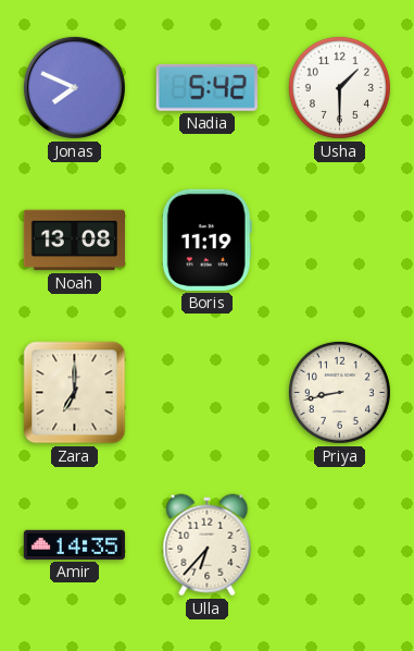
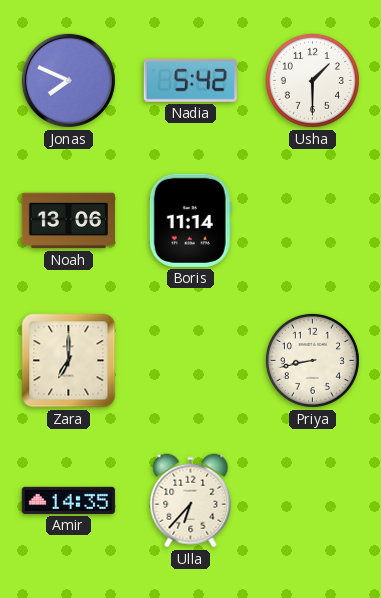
Noah: 13:08 -> 13:06
Boris: 11:19 -> 11:14
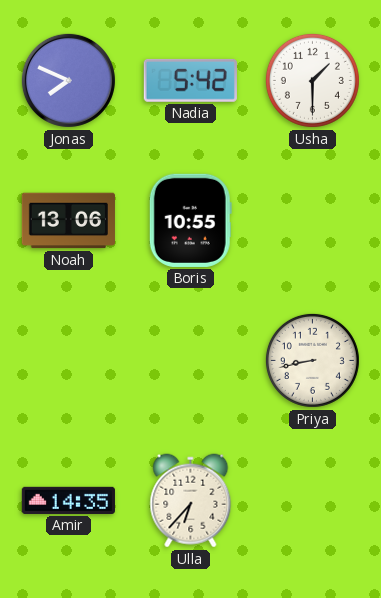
Boris: 11:14 -> 10:55
Zara: 7:00 -> none
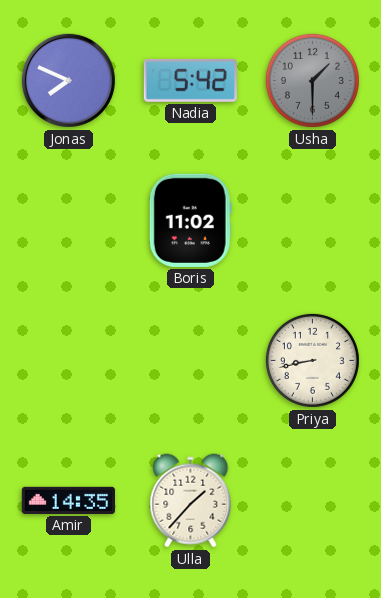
Usha dial: white -> grey
Noah: 13:06 -> none
Boris: 10:55 -> 11:02
Ulla: 6:37 -> 1:37
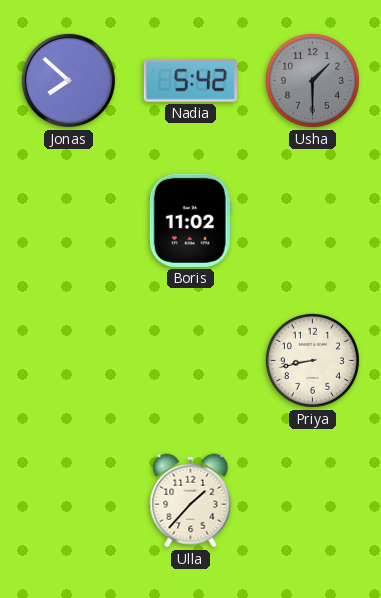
Jonas: 7:49 -> 7:52
Amir: 14:35 -> none
